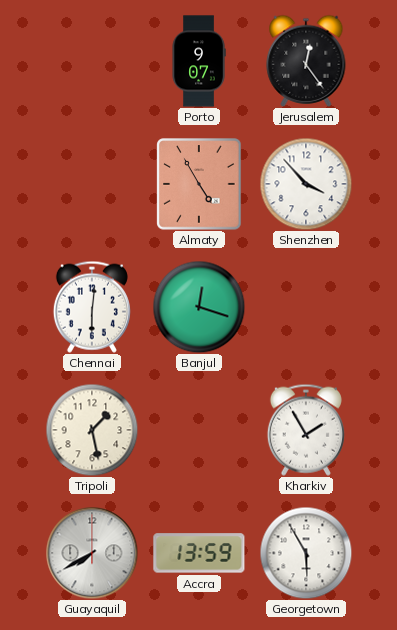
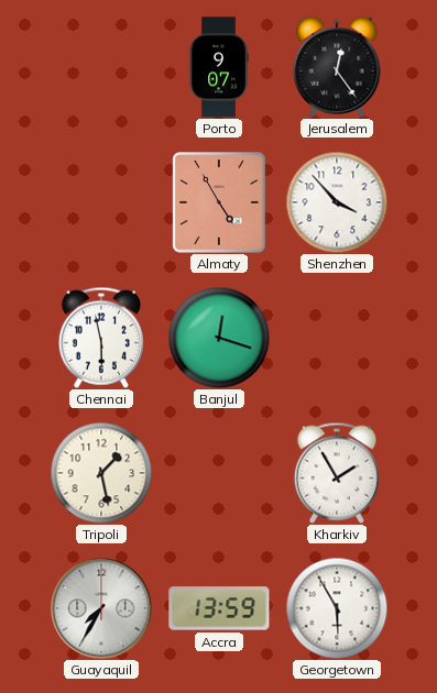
Chennai: 6:01 -> 5:58
Guayaquil: 7:40 -> 7:35
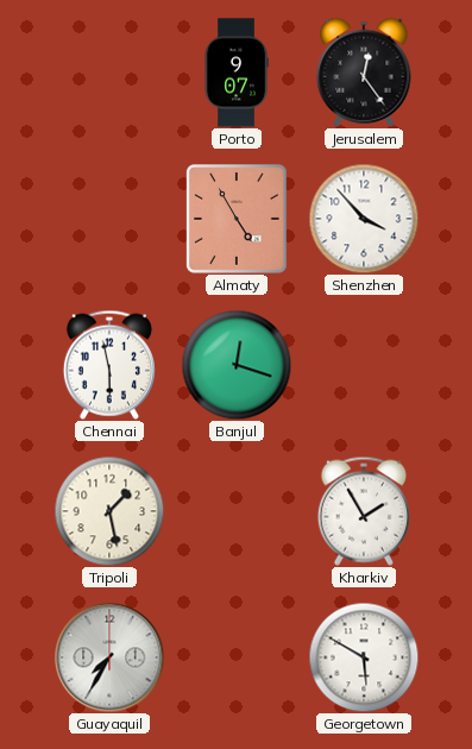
Accra: 13:59 -> none
Georgetown: 5:55 -> 5:50
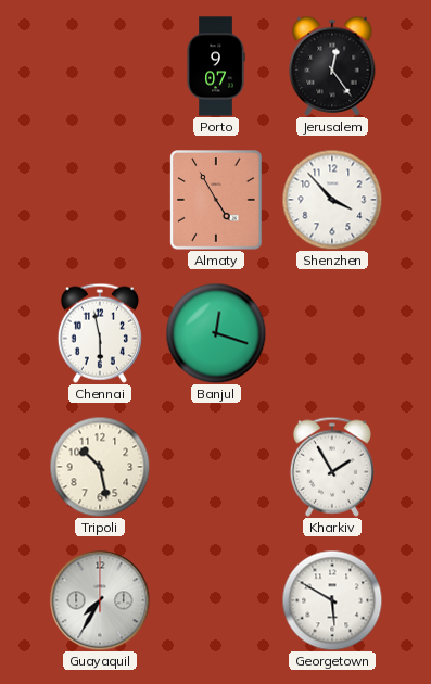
Tripoli: 1:28 -> 10:28
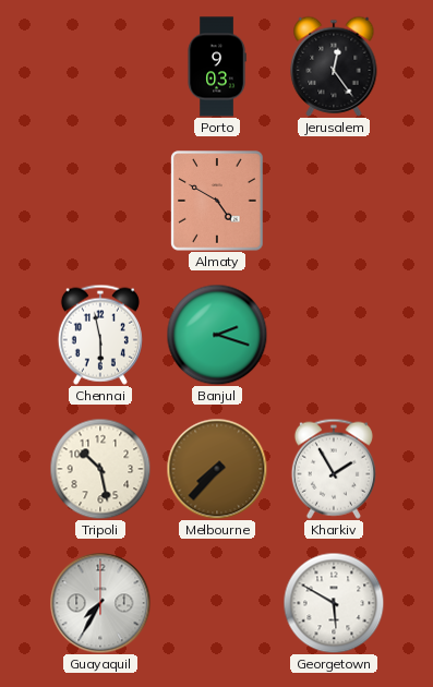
Porto: 9:07 -> 9:03
Almaty: 4:55 -> 4:50
Shenzhen: 3:53 -> none
Banjul: 12:18 -> 2:18
Melbourne: none -> 7:37
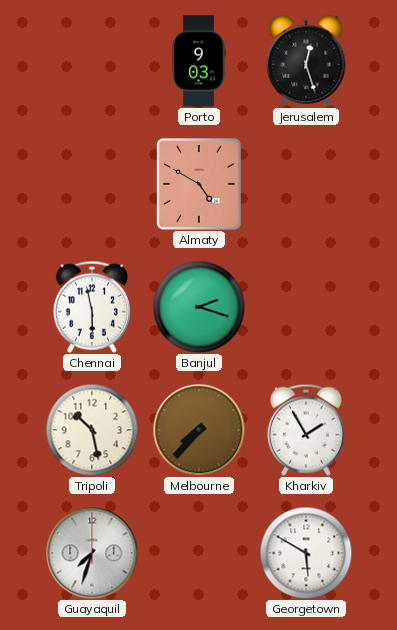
Jerusalem: 12:24 -> 12:27
Guayaquil: 7:35 -> 7:33
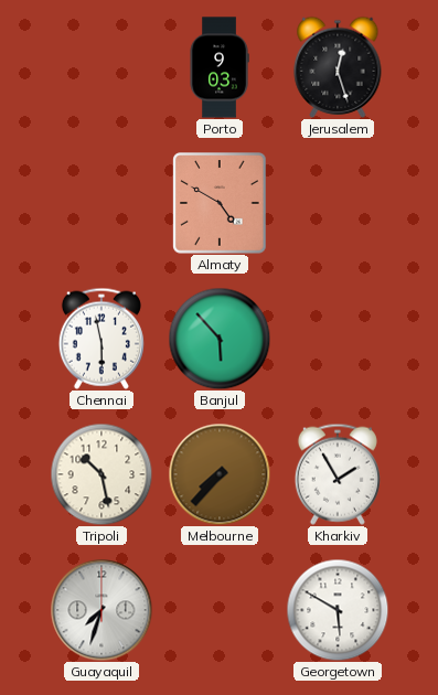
Banjul: 2:18 -> 5:53
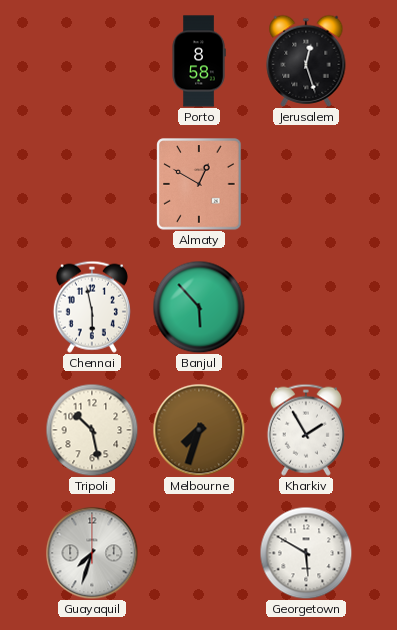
Porto: 9:03 -> 8:58
Almaty: 4:50 -> 12:50
Melbourne: 7:37 -> 7:33
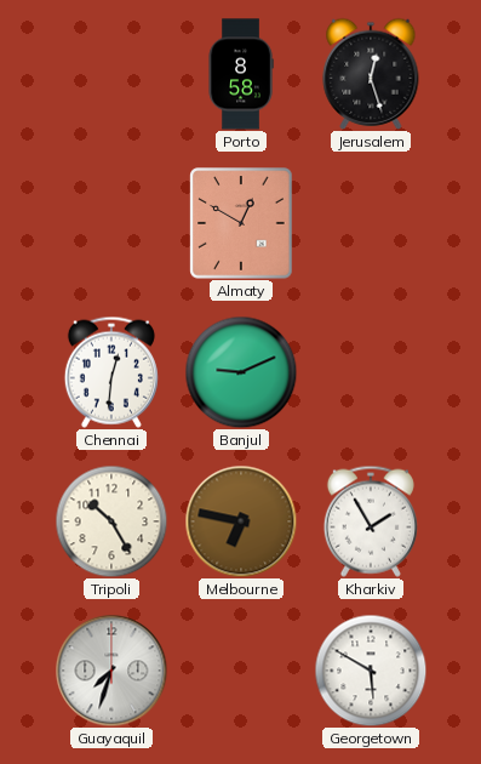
Chennai: 5:58 -> 12:31
Banjul: 5:53 -> 9:11
Tripoli: 10:28 -> 10:25
Melbourne: 7:33 -> 6:47
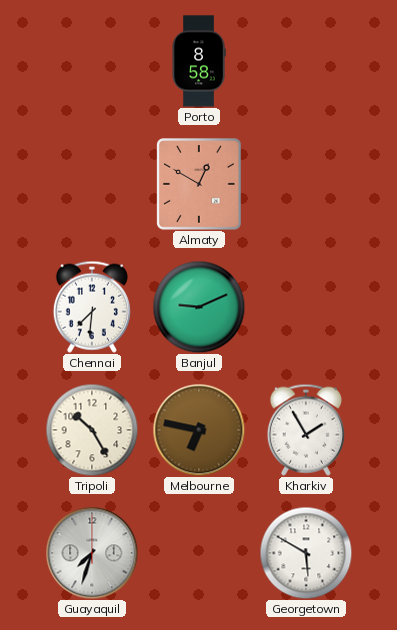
Jerusalem: 12:27 -> none
Chennai: 12:31 -> 7:31
